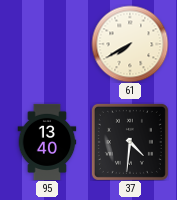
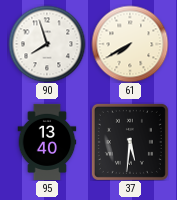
90: none -> 7:57
37: 4:31 -> 5:31
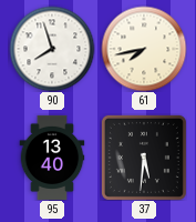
61: 7:40 -> 7:43
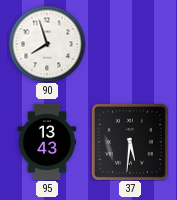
61: 7:43 -> none
95: 13:40 -> 13:43
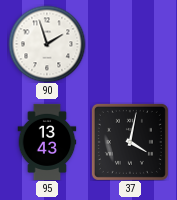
90: 7:57 -> 1:57
37: 5:31 -> 4:02
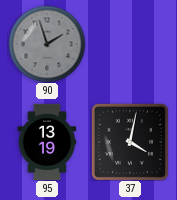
90 dial: white -> grey
95: 13:43 -> 13:19
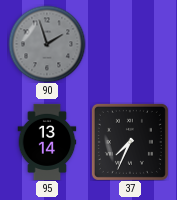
95: 13:19 -> 13:14
37: 4:02 -> 7:34
